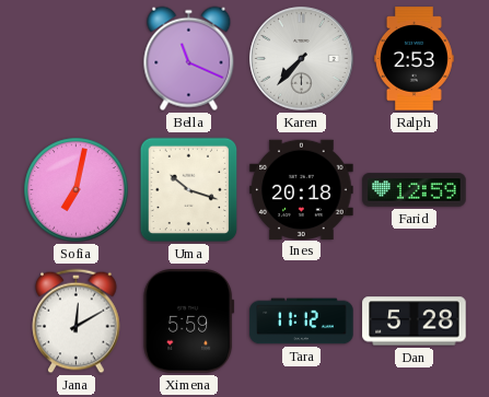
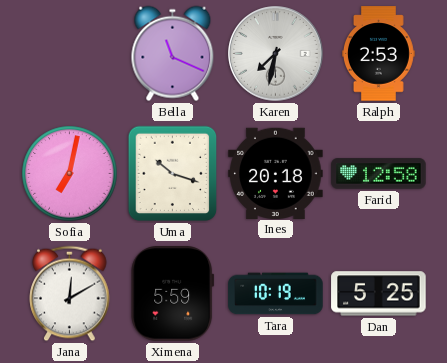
Karen: 7:37 -> 7:32
Farid: 12:59 -> 12:58
Tara: 11:12 -> 10:19
Dan: 5:28 -> 5:25
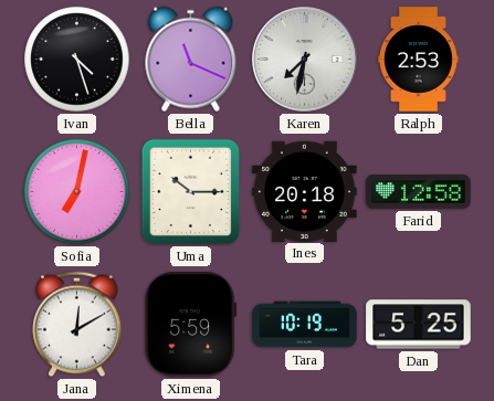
Ivan: none -> 4:27
Uma: 10:18 -> 10:15
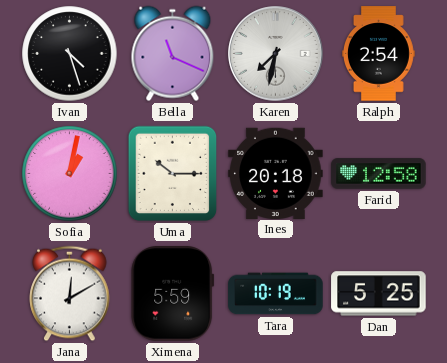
Ralph: 2:53 -> 2:54
Sofia: 7:02 -> 1:02
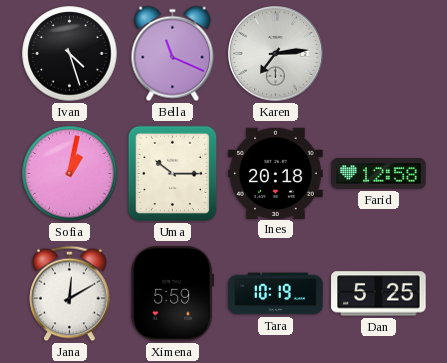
Karen: 7:32 -> 7:14
Ralph: 2:54 -> none
